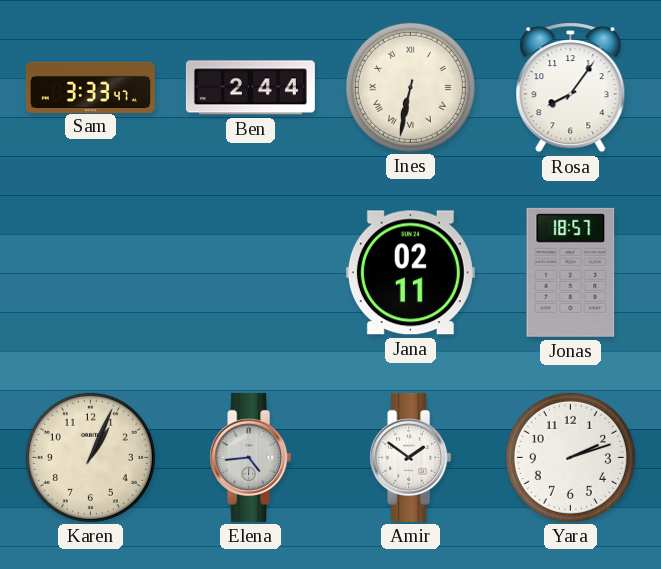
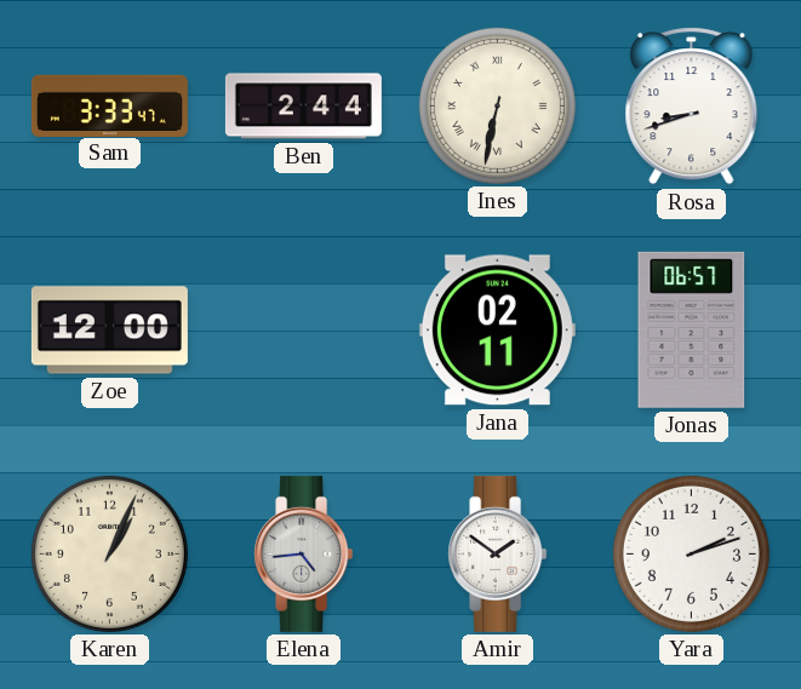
Rosa: 8:06 -> 8:42
Zoe: none -> 12:00
Jonas: 18:57 -> 06:57
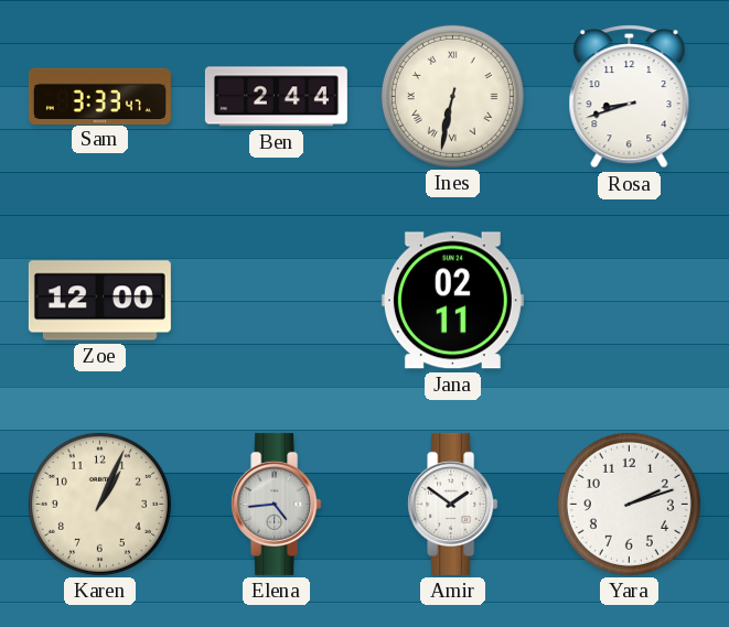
Jonas: 06:57 -> none
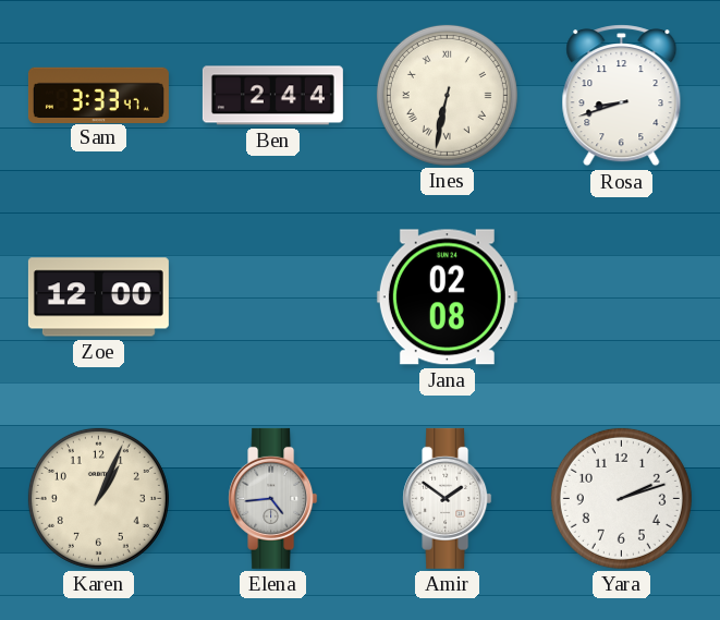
Jana: 02:11 -> 02:08
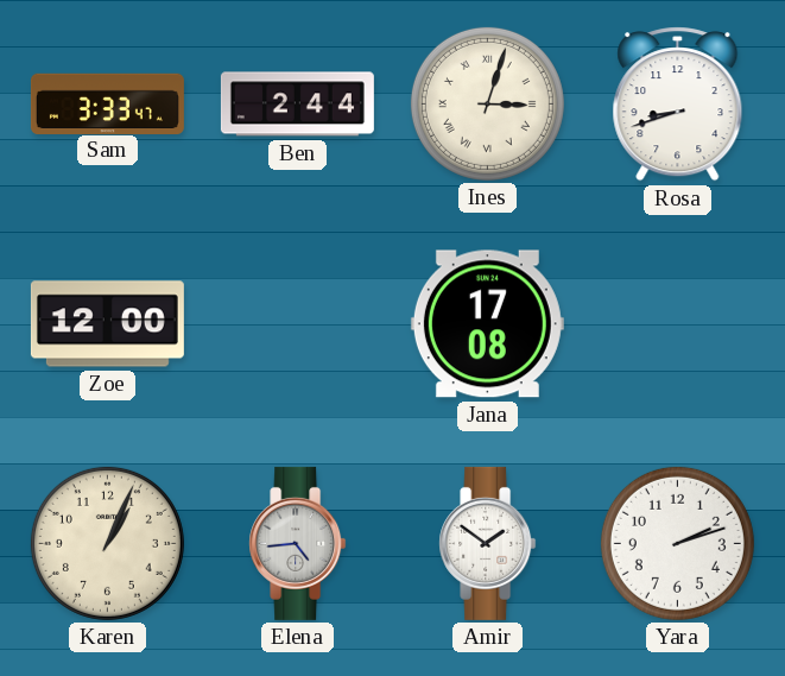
Ines: 6:32 -> 3:03
Jana: 02:08 -> 17:08
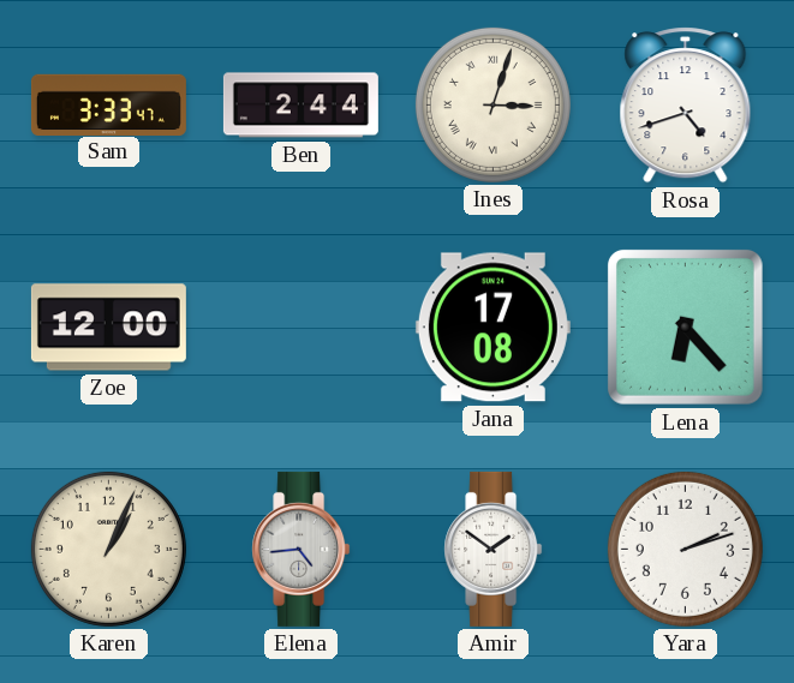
Rosa: 8:42 -> 4:42
Lena: none -> 6:23
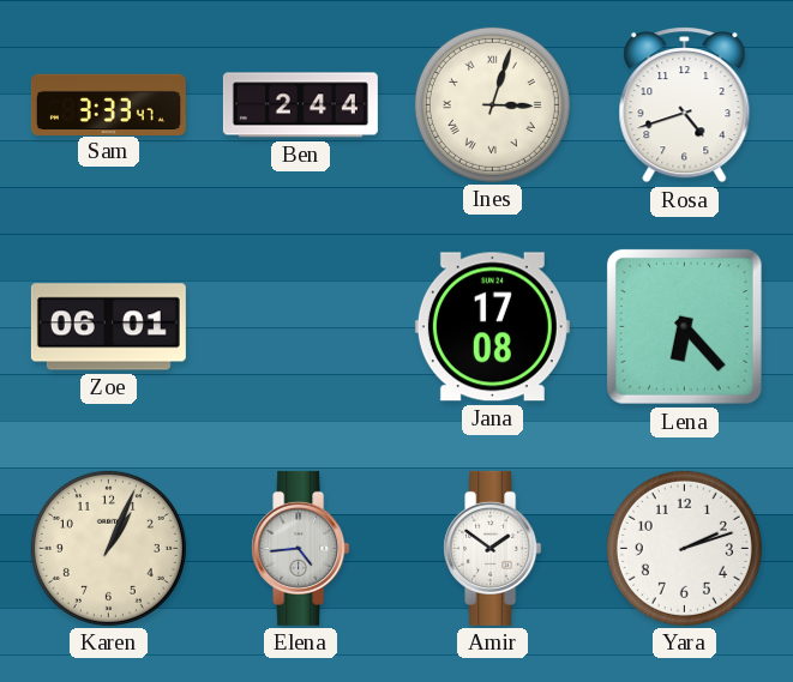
Zoe: 12:00 -> 06:01
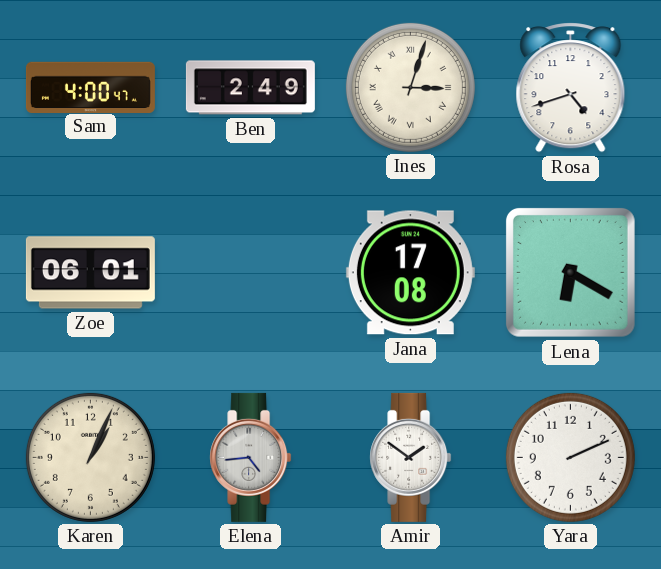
Sam: 3:33 -> 4:00
Ben: 2:44 -> 2:49
Lena: 6:23 -> 6:20
Yara: 2:12 -> 2:11
